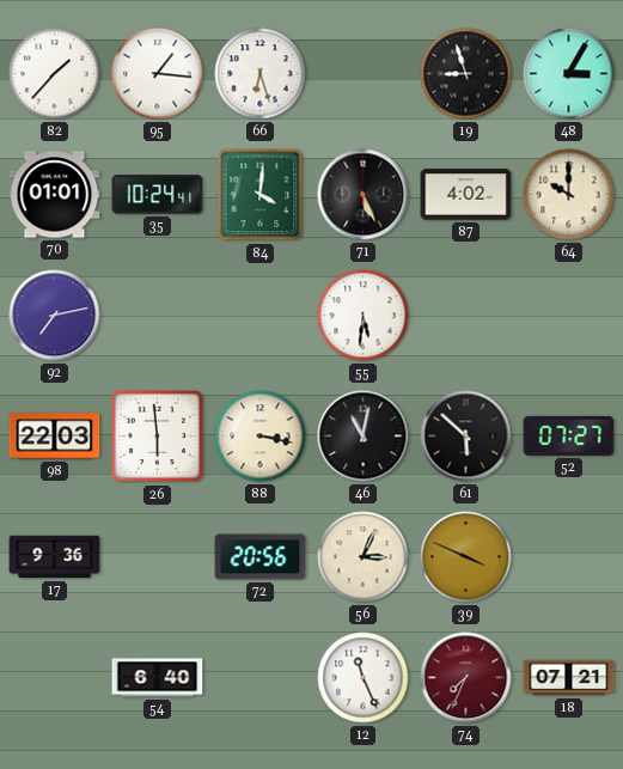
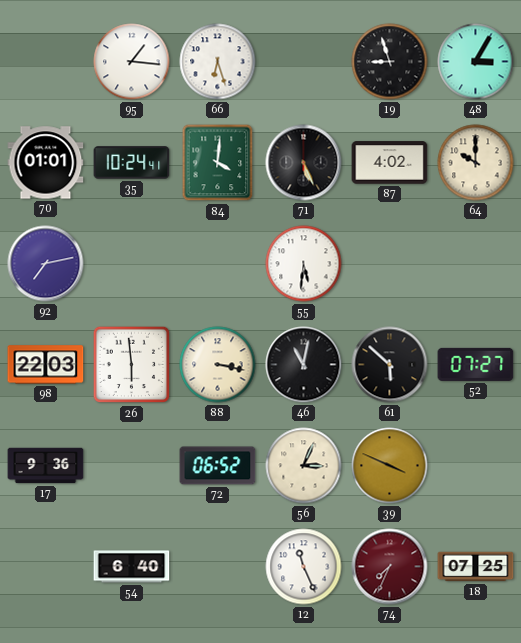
82: 1:37 -> none
72: 20:56 -> 06:52
18: 07:21 -> 07:25
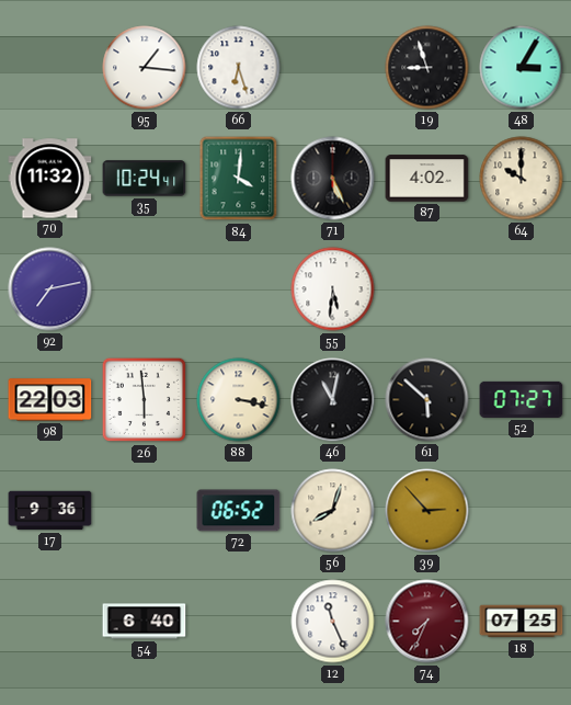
70: 01:01 -> 11:32
56: 3:04 -> 8:03
39: 3:49 -> 2:53
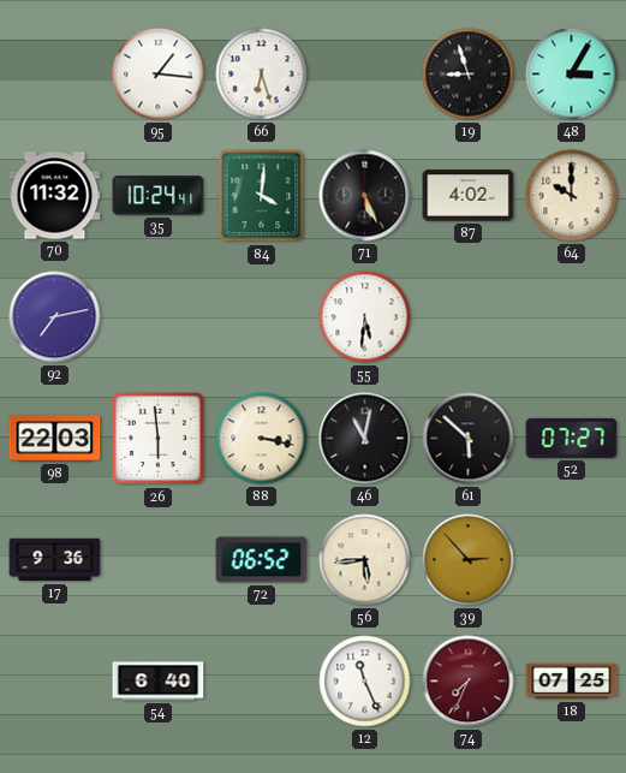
56: 8:03 -> 5:44
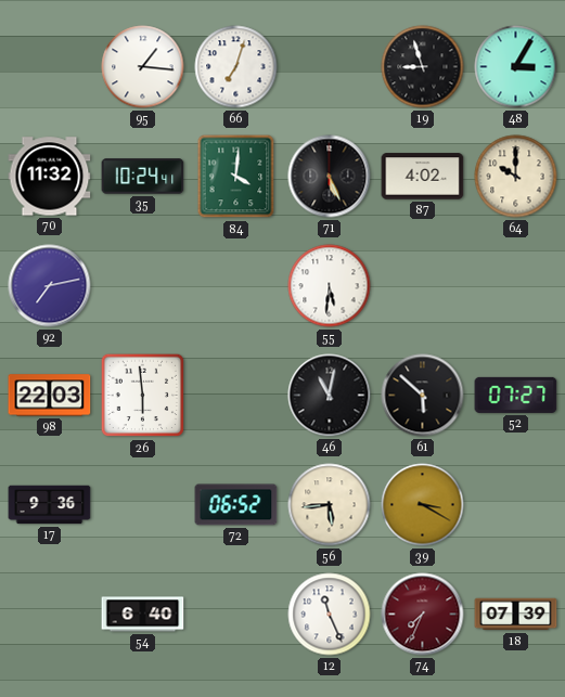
66: 6:27 -> 7:03
88: 3:17 -> none
39: 2:53 -> 3:20
18: 07:25 -> 07:39
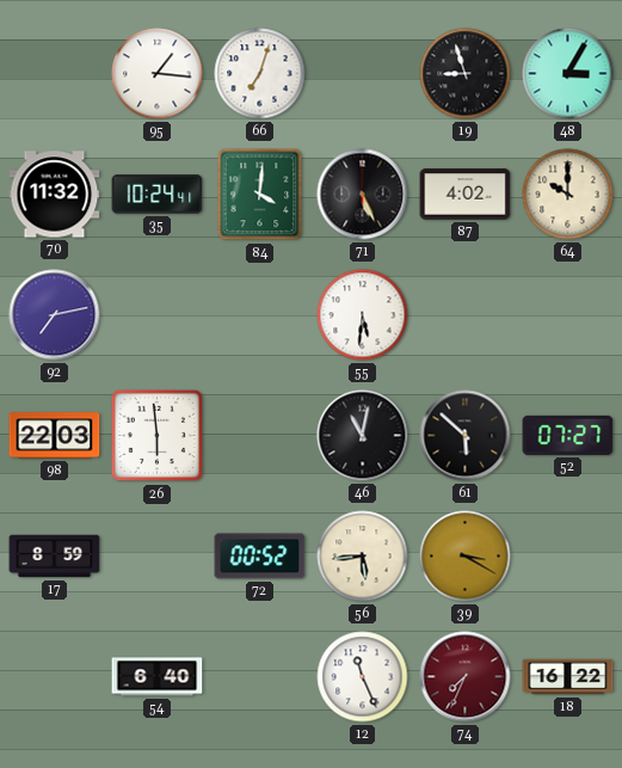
17: 9:36 -> 8:59
72: 06:52 -> 00:52
18: 07:39 -> 16:22
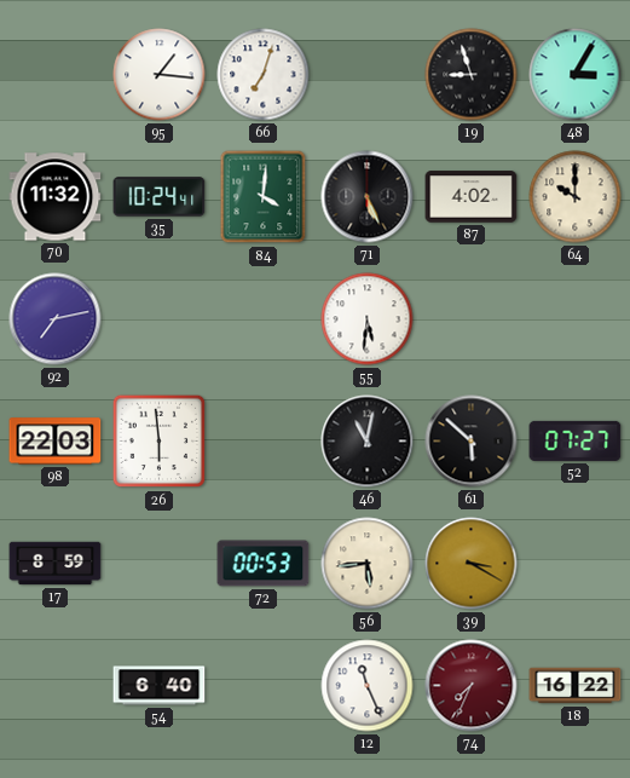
72: 00:52 -> 00:53
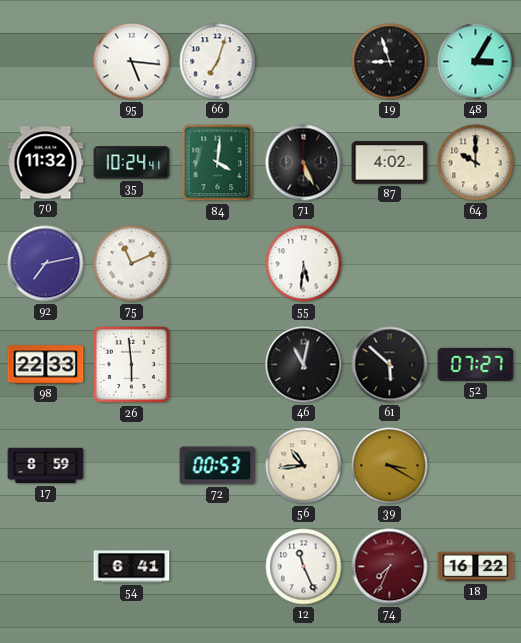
95: 1:16 -> 5:16
75: none -> 11:11
98: 22:03 -> 22:33
56: 5:44 -> 10:44
54: 6:40 -> 6:41
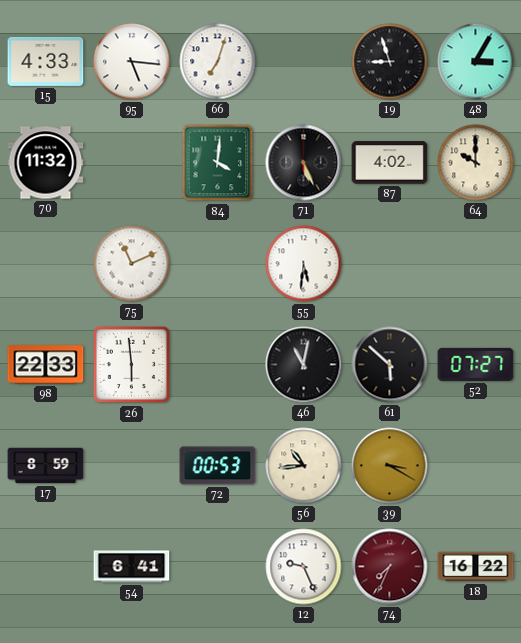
15: none -> 4:33
35: 10:24 -> none
92: 7:13 -> none
12: 11:26 -> 9:26
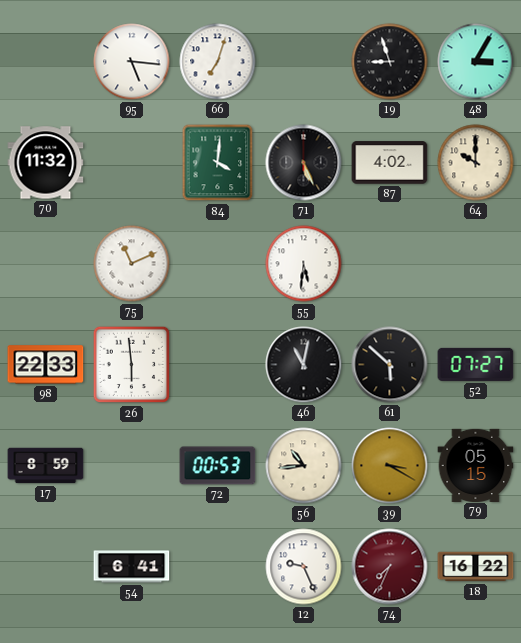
15: 4:33 -> none
79: none -> 05:15
